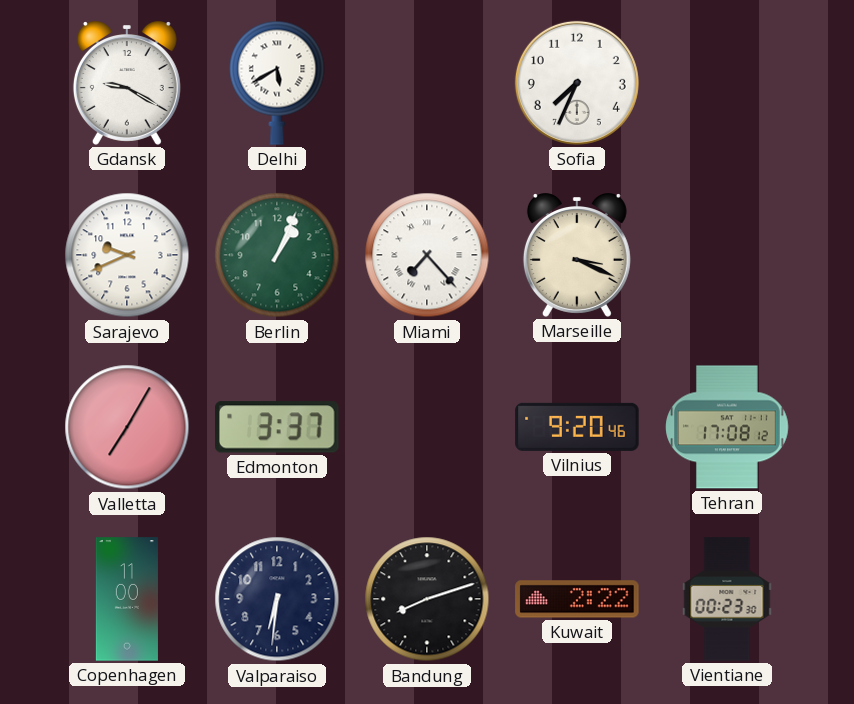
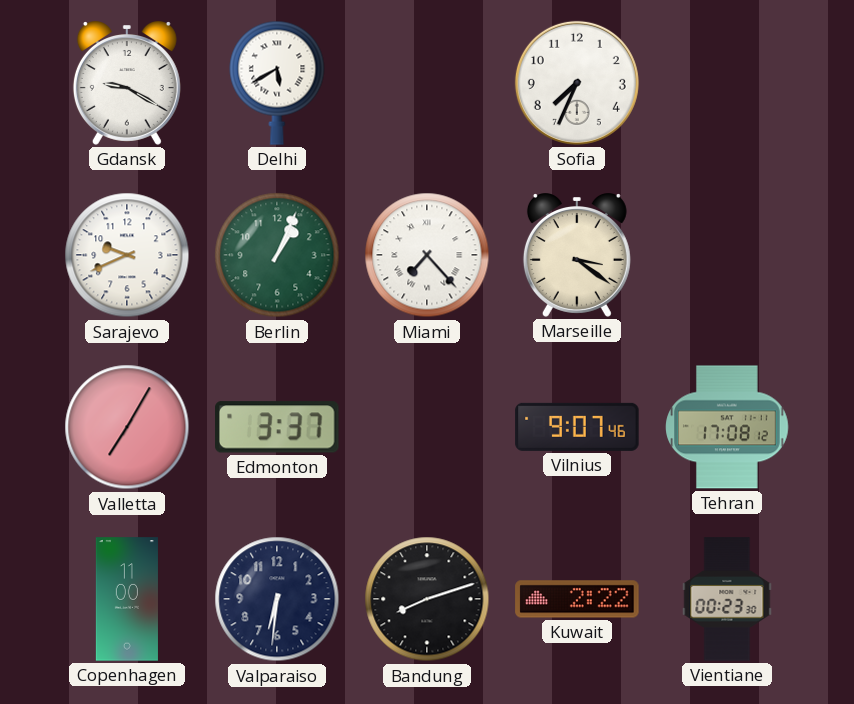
Marseille: 3:19 -> 3:21
Vilnius: 9:20 -> 9:07
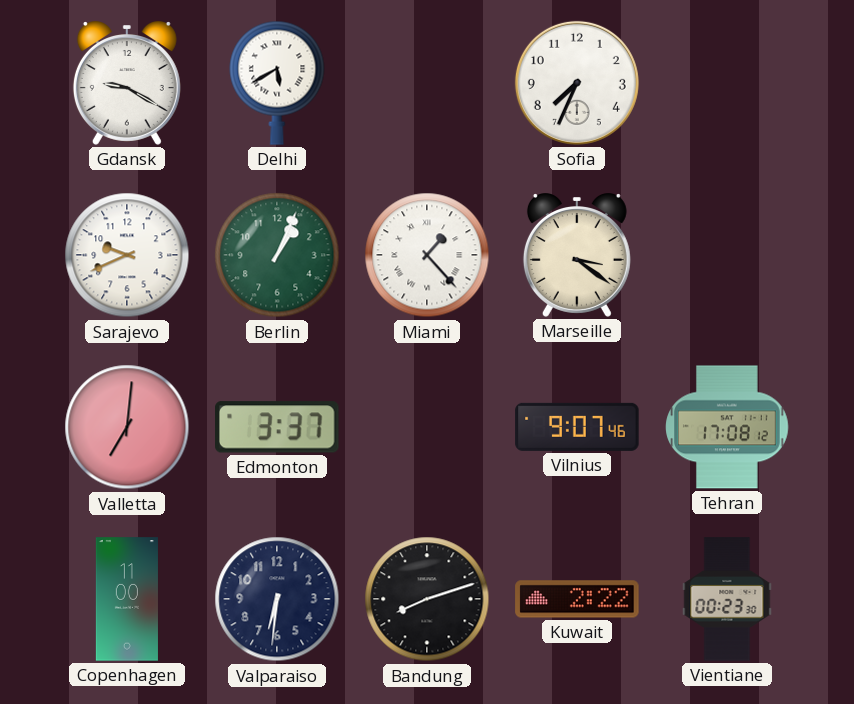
Miami: 7:23 -> 1:23
Valletta: 7:05 -> 7:01
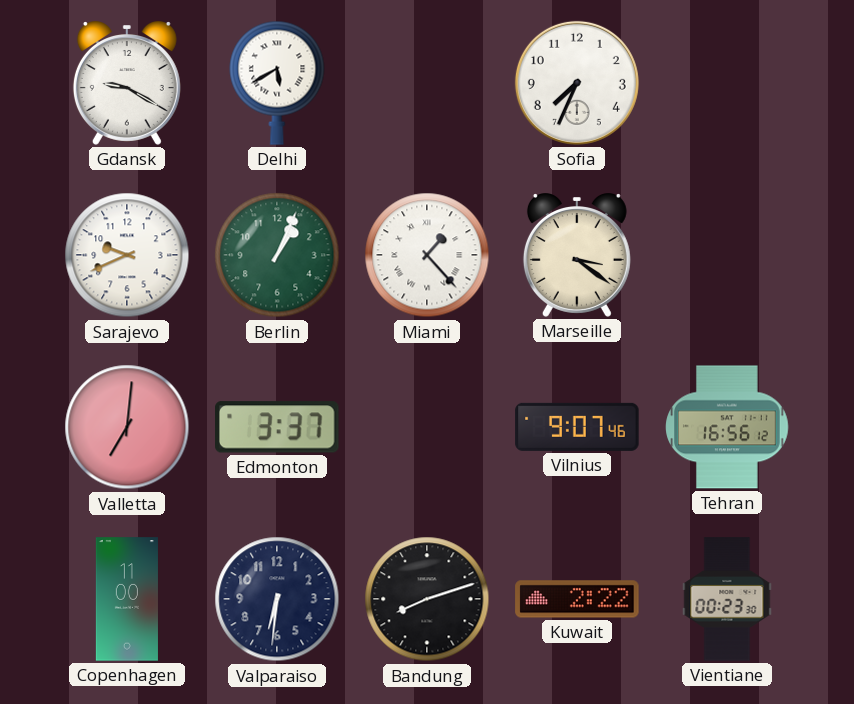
Tehran: 17:08 -> 16:56
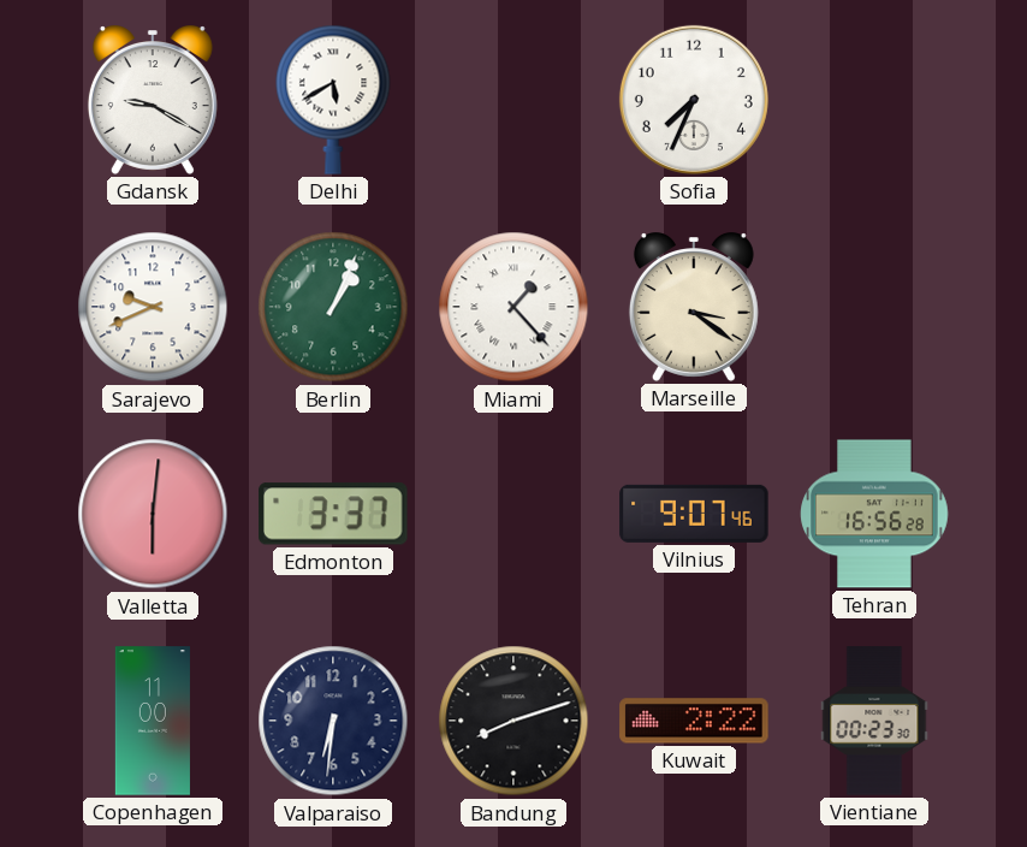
Valletta: 7:01 -> 6:01
Tehran: 16:56:12 -> 16:56:28
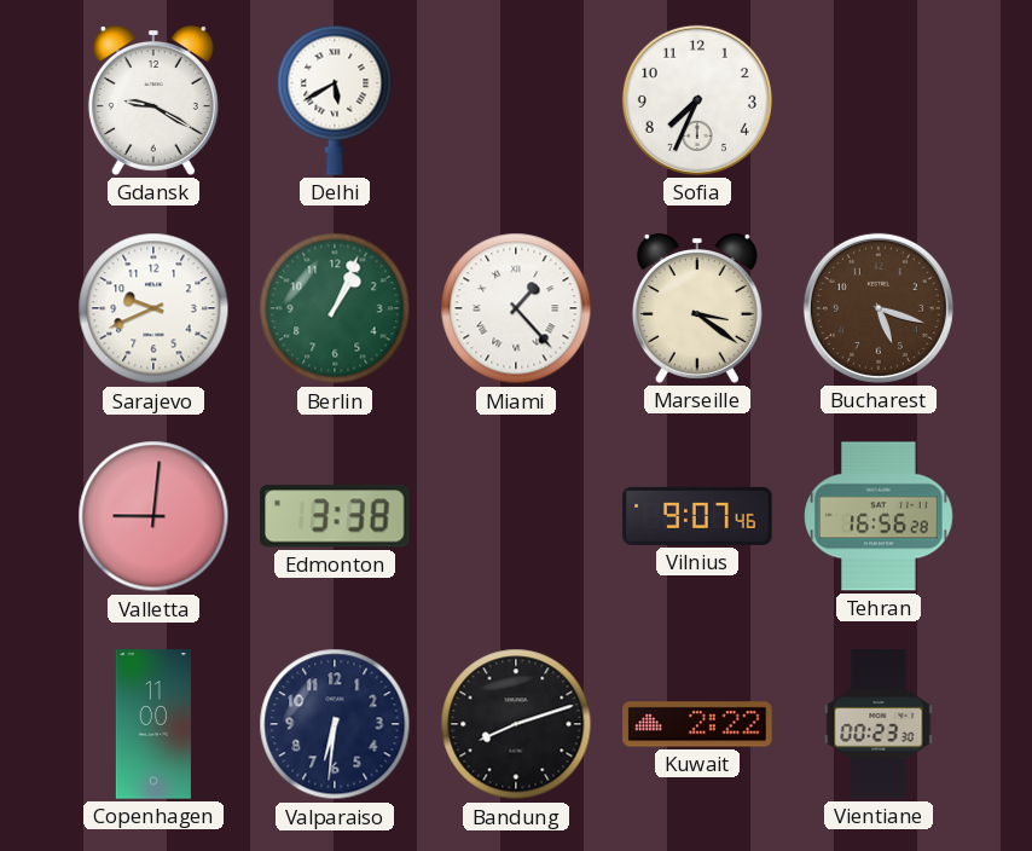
Bucharest: none -> 5:18
Valletta: 6:01 -> 9:01
Edmonton: 3:37 -> 3:38
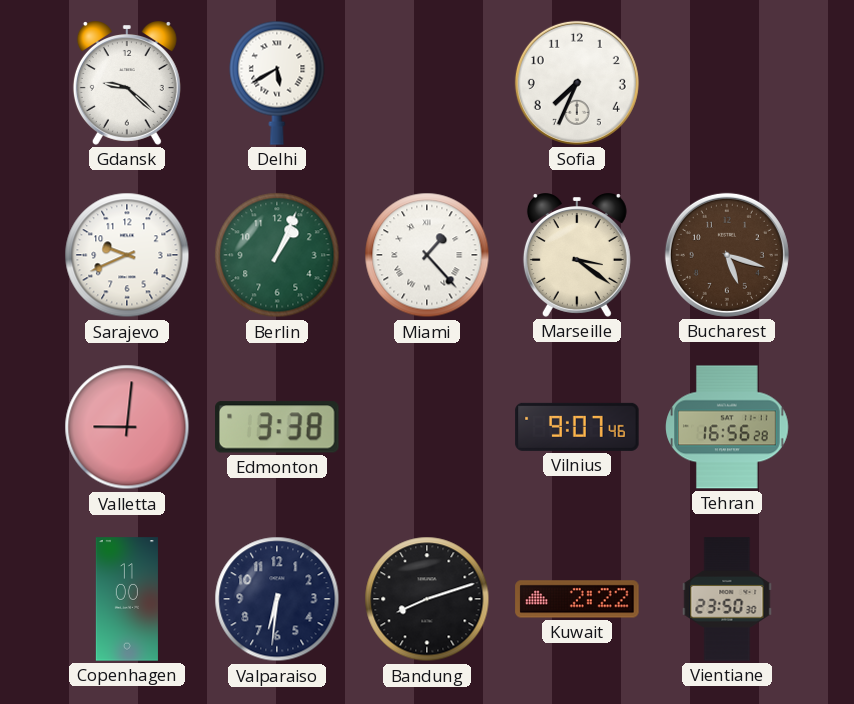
Gdansk: 9:20 -> 9:22
Vientiane: 00:23 -> 23:50
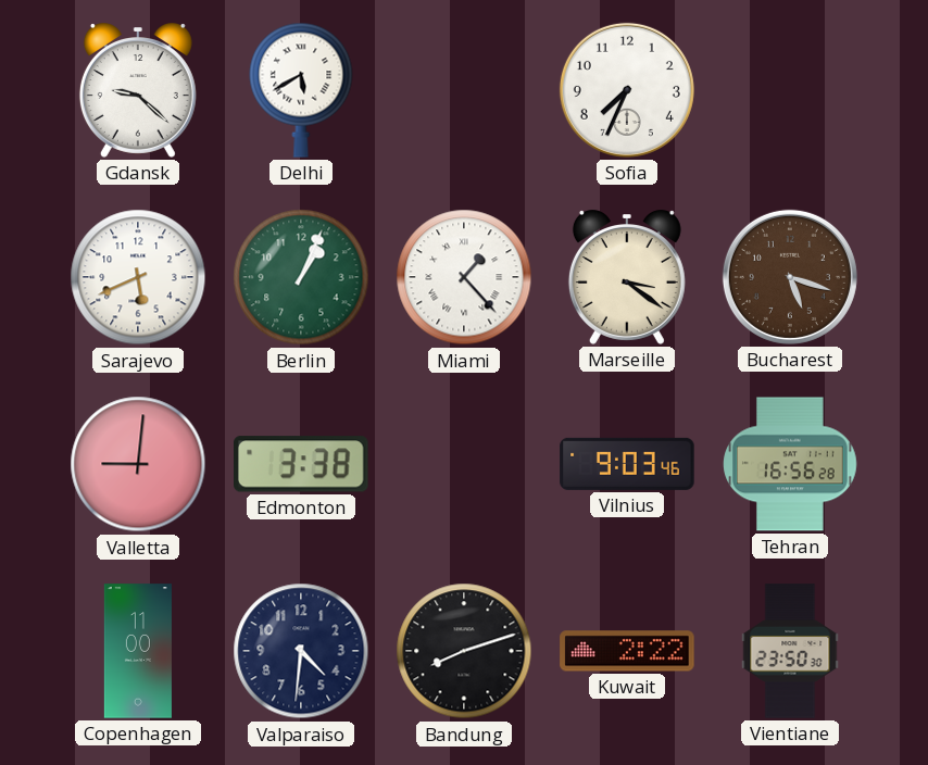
Sarajevo: 9:41 -> 5:41
Vilnius: 9:07 -> 9:03
Valparaiso: 6:31 -> 4:31
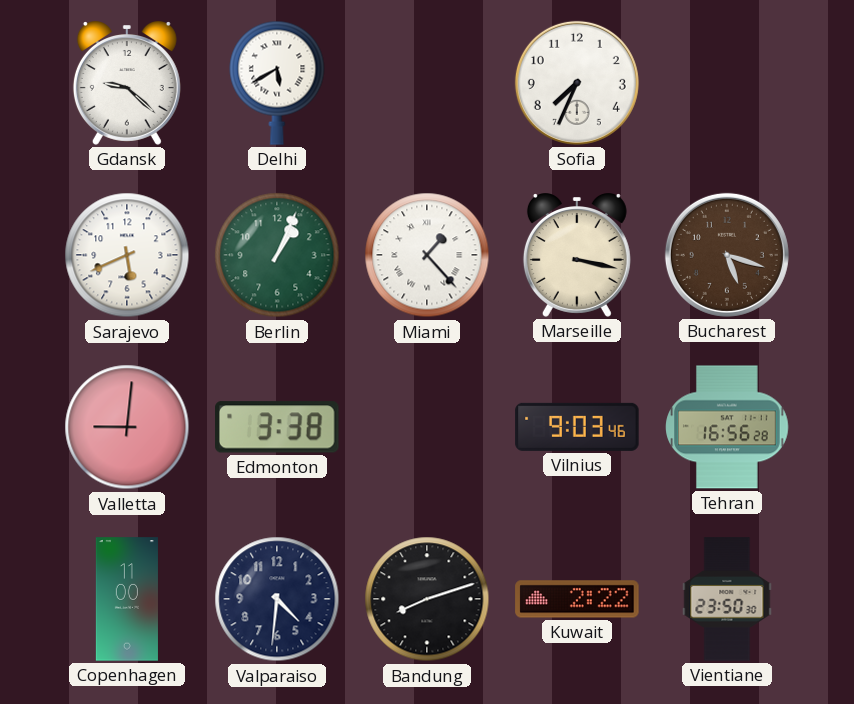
Marseille: 3:21 -> 3:17
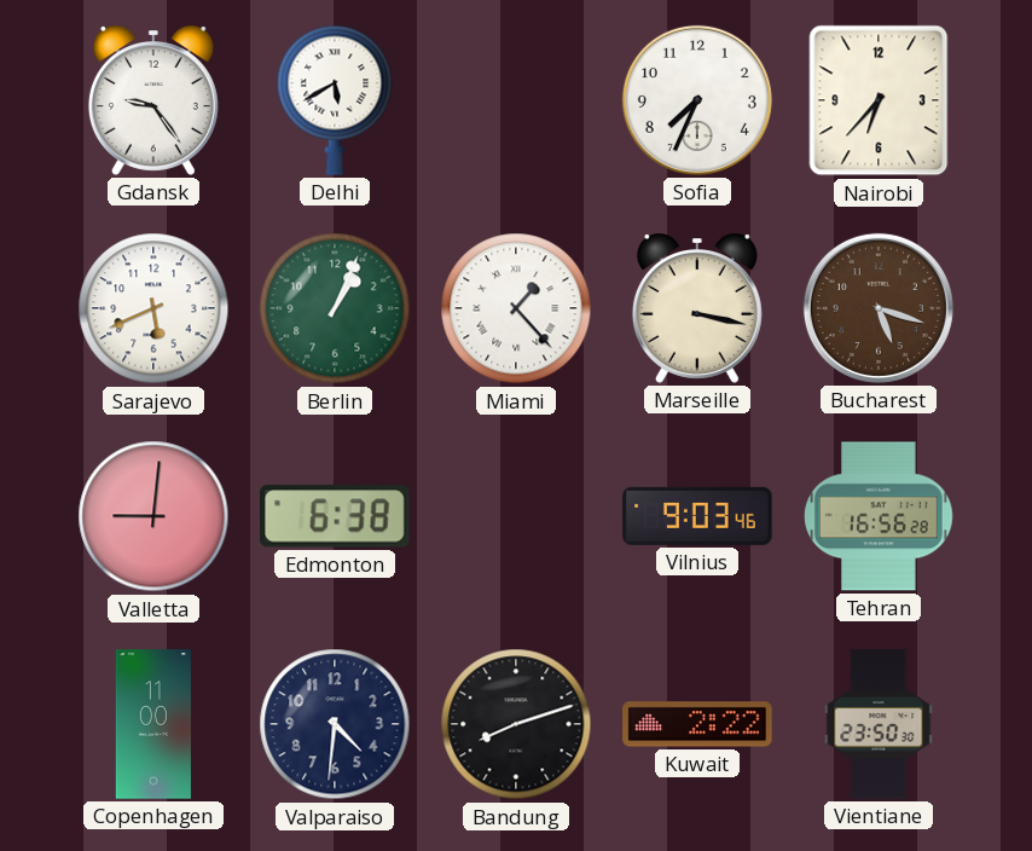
Gdansk: 9:22 -> 9:24
Nairobi: none -> 6:37
Edmonton: 3:38 -> 6:38
